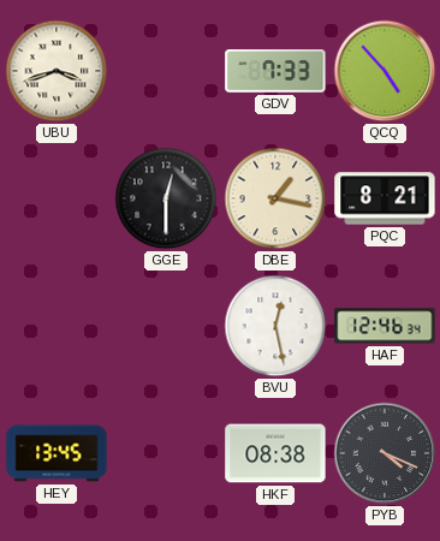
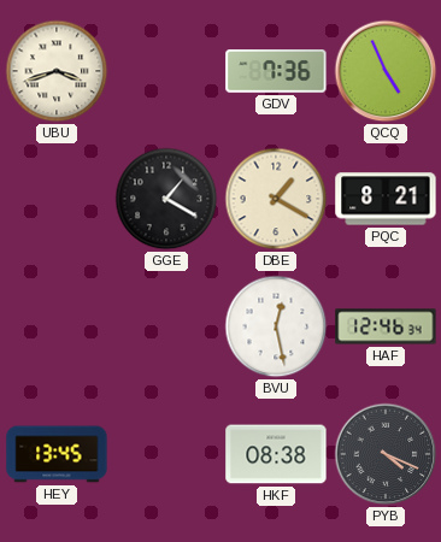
GDV: 7:33 -> 7:36
QCQ: 4:53 -> 4:56
GGE: 12:30 -> 1:20
DBE: 1:17 -> 1:20
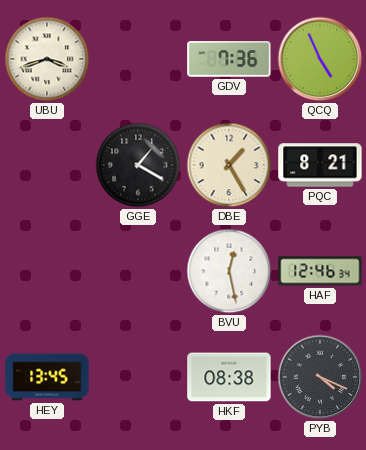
DBE: 1:20 -> 1:25
